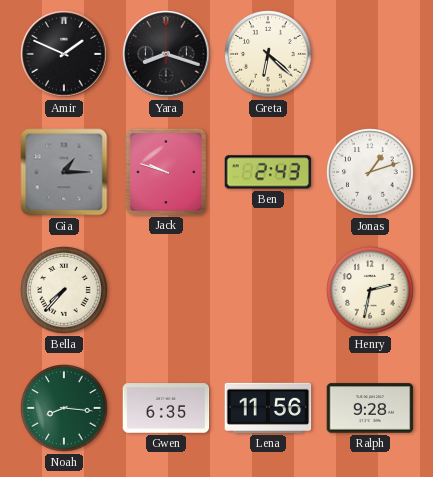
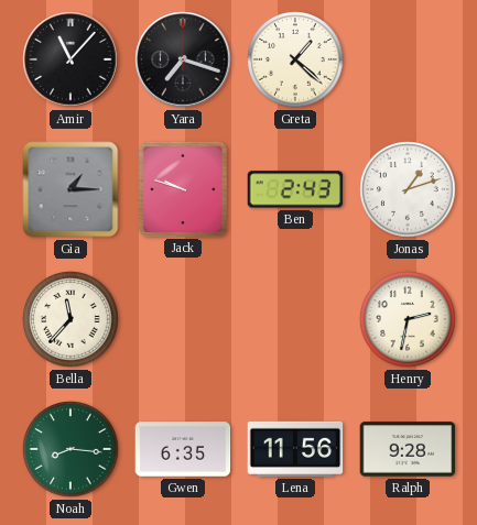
Amir: 1:49 -> 11:07
Yara: 8:18 -> 7:18
Greta: 6:22 -> 1:22
Bella: 7:37 -> 11:37
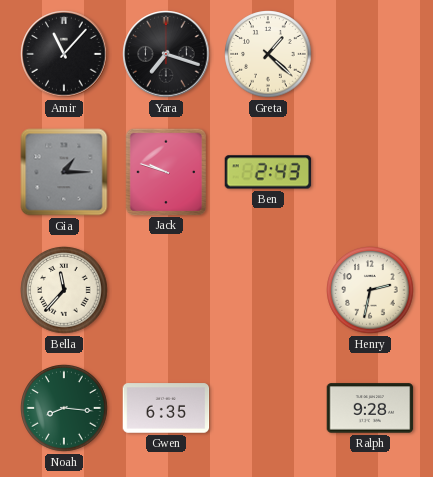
Jonas: 1:12 -> none
Lena: 11:56 -> none
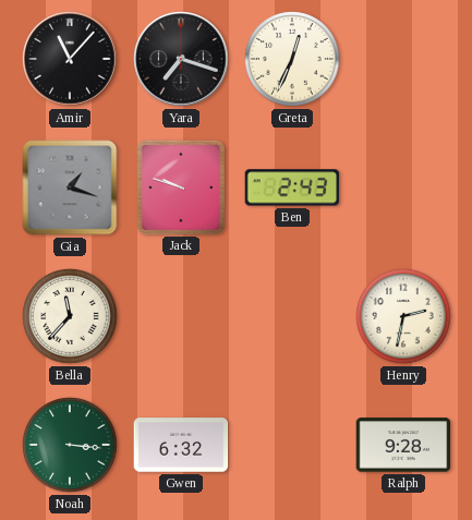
Greta: 1:22 -> 12:34
Gia: 1:15 -> 1:18
Noah: 8:16 -> 3:16
Gwen: 6:35 -> 6:32
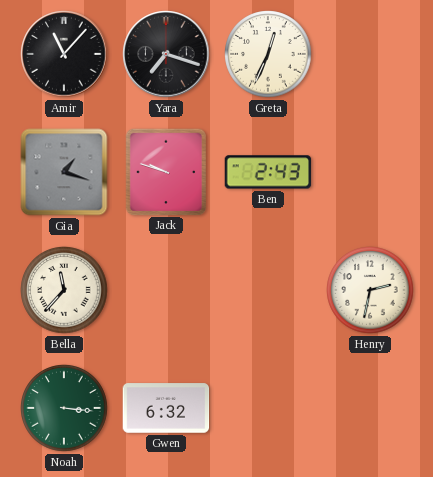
Ralph: 9:28 -> none
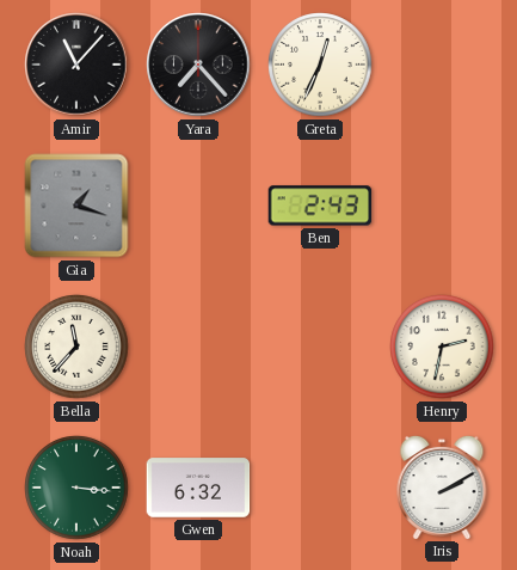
Yara: 7:18 -> 7:23
Jack: 9:48 -> none
Iris: none -> 2:10
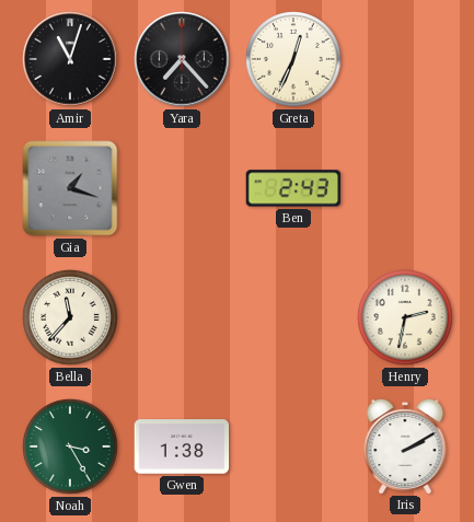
Amir: 11:07 -> 11:03
Noah: 3:16 -> 3:25
Gwen: 6:32 -> 1:38
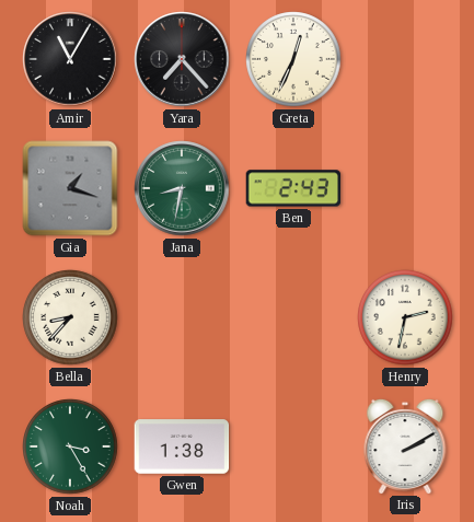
Amir: 11:03 -> 11:05
Jana: none -> 8:32
Bella: 11:37 -> 8:37
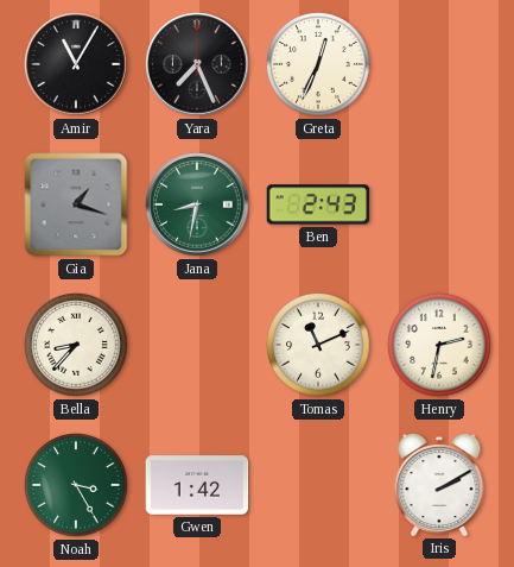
Yara: 7:23 -> 7:26
Tomas: none -> 11:11
Gwen: 1:38 -> 1:42
